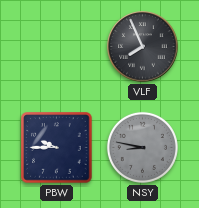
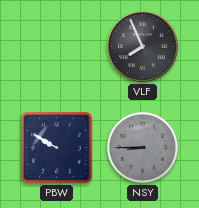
PBW: 9:45 -> 9:50
NSY: 8:47 -> 8:45
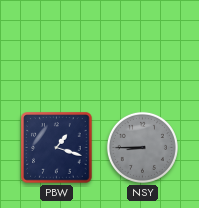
VLF: 7:56 -> none
PBW: 9:50 -> 1:18
